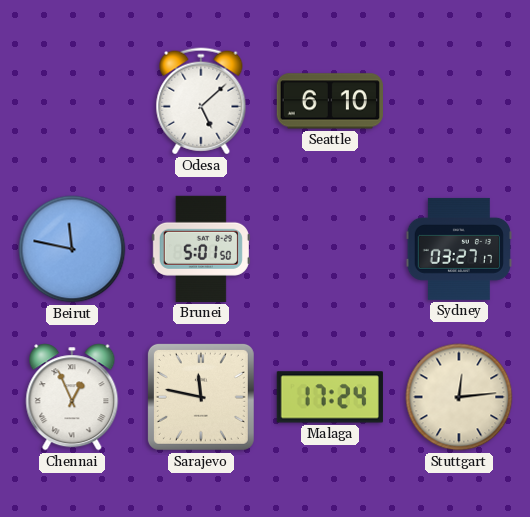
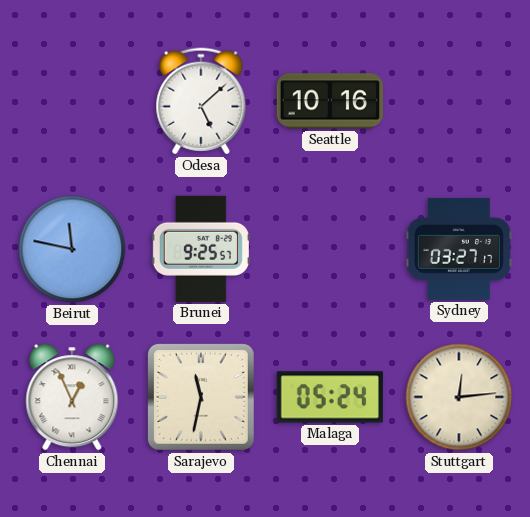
Seattle: 6:10 -> 10:16
Brunei: 5:01 -> 9:25
Sarajevo: 11:47 -> 11:32
Malaga: 17:24 -> 05:24
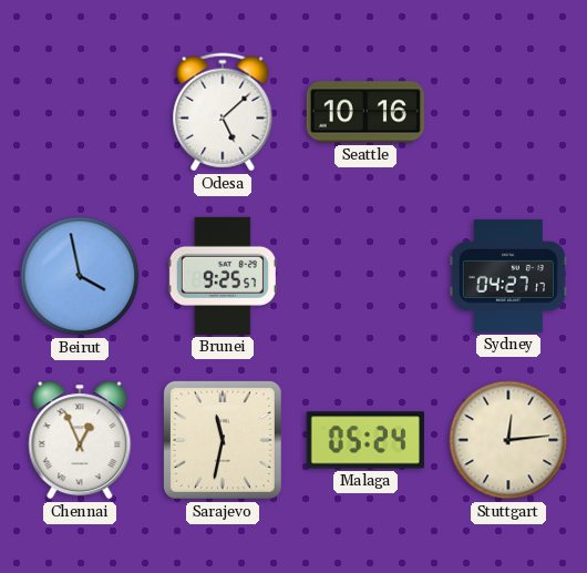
Beirut: 11:47 -> 3:58
Sydney: 03:27 -> 04:27
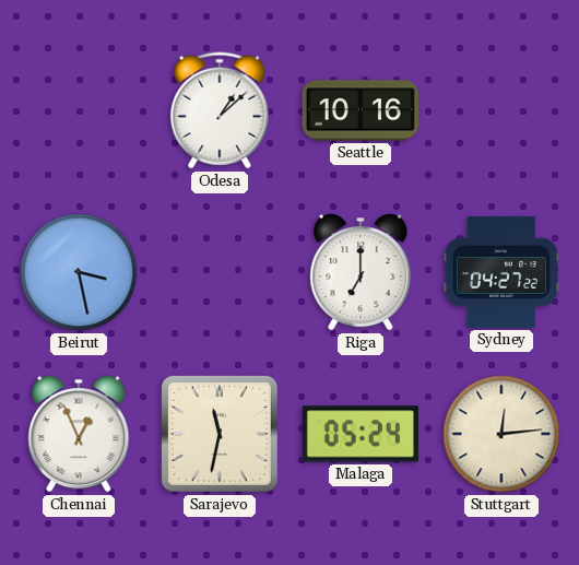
Odesa: 5:08 -> 1:08
Beirut: 3:58 -> 3:28
Brunei: 9:25 -> none
Riga: none -> 7:00
Sydney: 04:27:17 -> 04:27:22
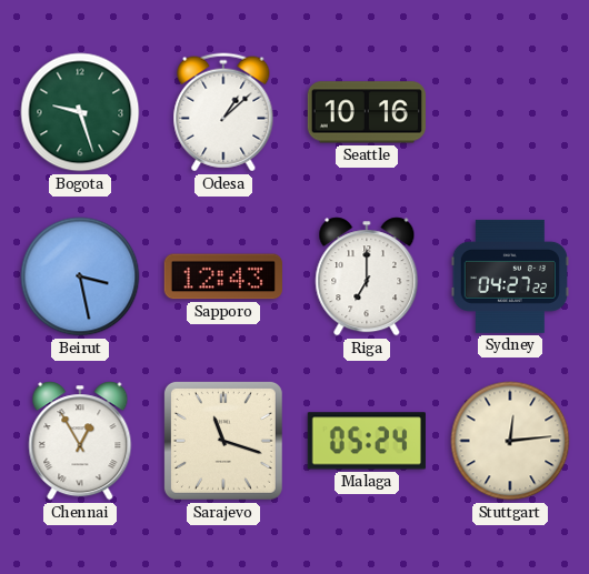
Bogota: none -> 9:27
Sapporo: none -> 12:43
Chennai: 12:56 -> 12:55
Sarajevo: 11:32 -> 11:18
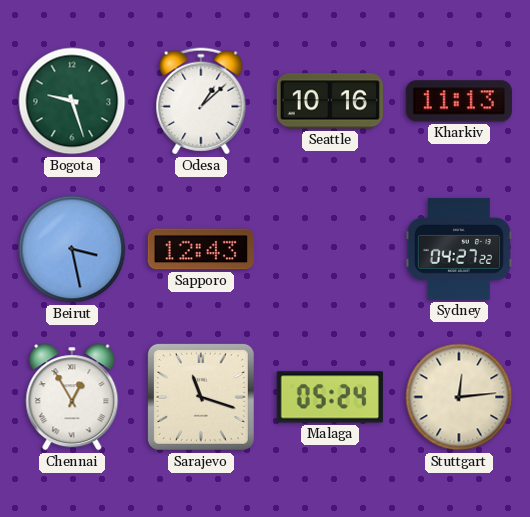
Kharkiv: none -> 11:13
Riga: 7:00 -> none
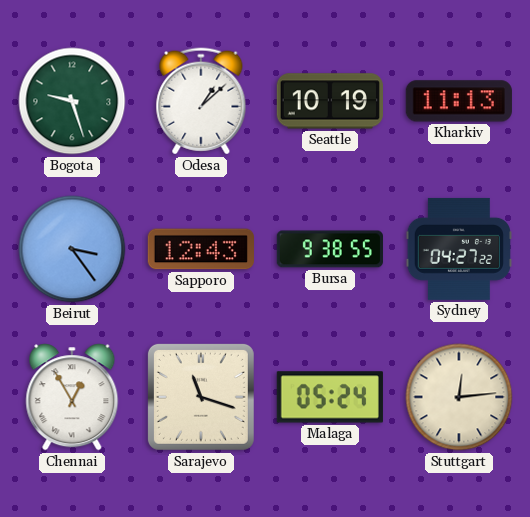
Seattle: 10:16 -> 10:19
Beirut: 3:28 -> 3:24
Bursa: none -> 9:38
